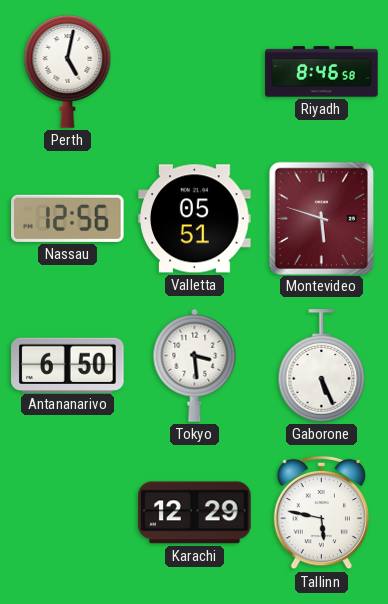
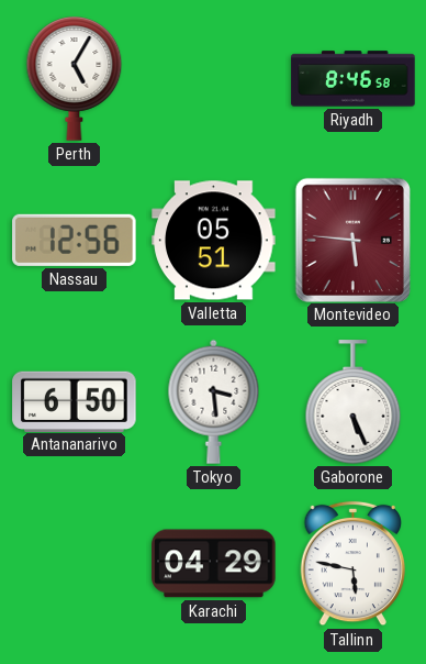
Perth: 5:02 -> 5:05
Montevideo: 5:48 -> 5:46
Karachi: 12:29 -> 04:29
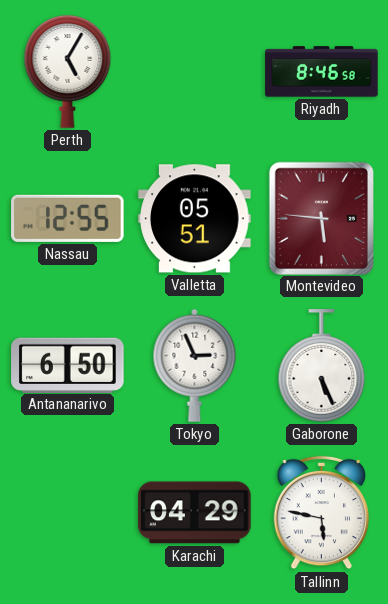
Nassau: 12:56 -> 12:55
Tokyo: 3:29 -> 2:56
